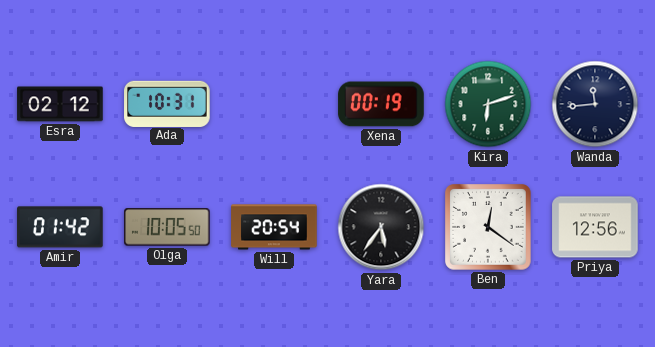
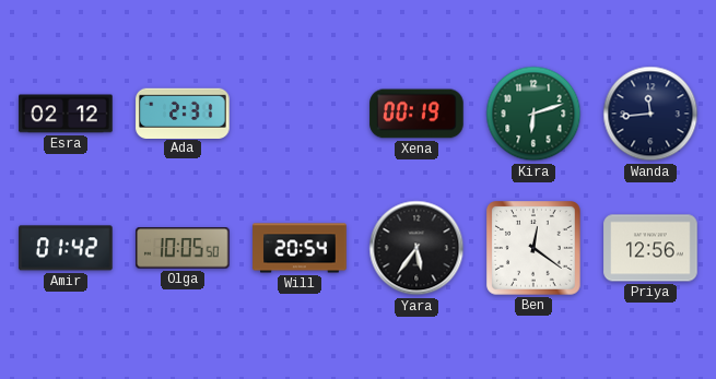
Ada: 10:31 -> 2:31
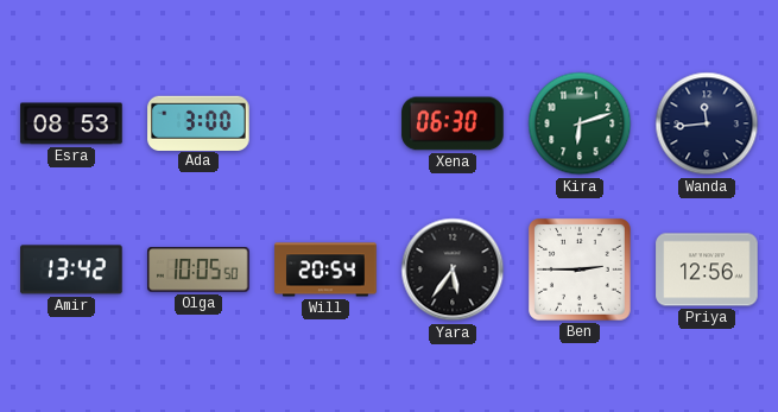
Esra: 02:12 -> 08:53
Ada: 2:31 -> 3:00
Xena: 00:19 -> 06:30
Amir: 01:42 -> 13:42
Ben: 12:21 -> 2:45
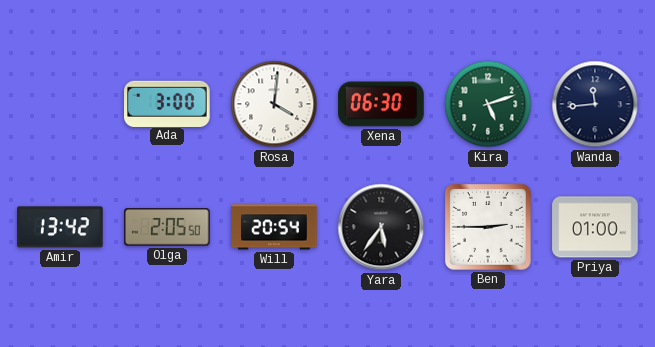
Esra: 08:53 -> none
Rosa: none -> 4:01
Kira: 6:12 -> 5:12
Olga: 10:05 -> 2:05
Priya: 12:56 -> 01:00
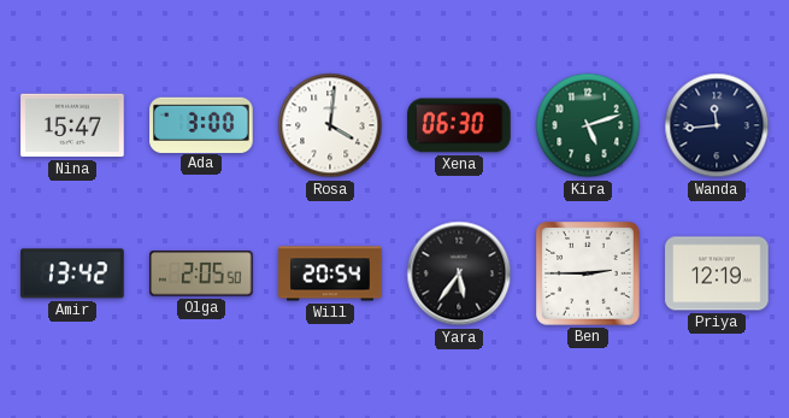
Nina: none -> 15:47
Priya: 01:00 -> 12:19
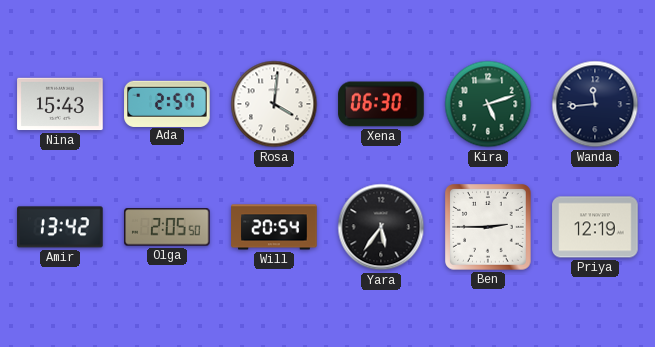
Nina: 15:47 -> 15:43
Ada: 3:00 -> 2:57
